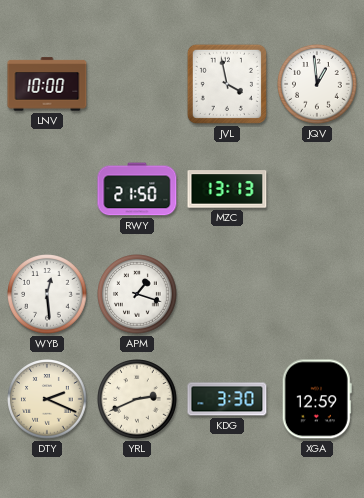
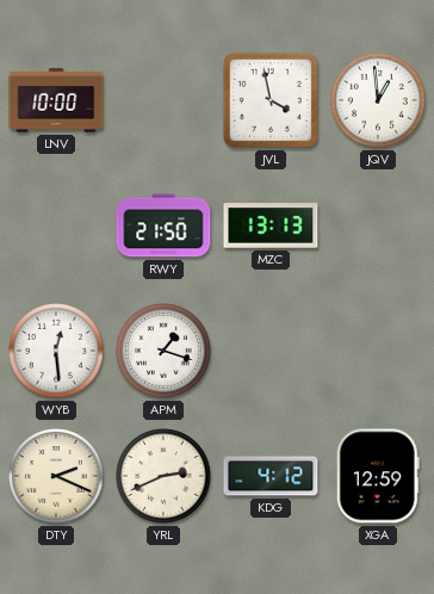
KDG: 3:30 -> 4:12
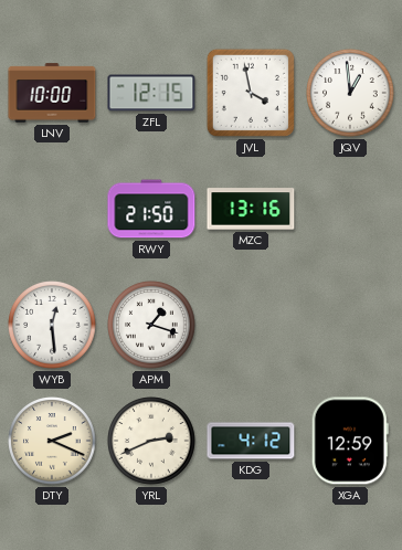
ZFL: none -> 12:15
MZC: 13:13 -> 13:16
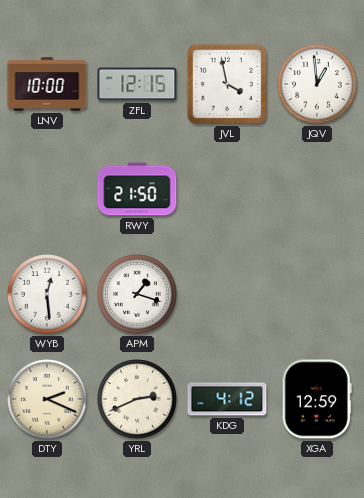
MZC: 13:16 -> none
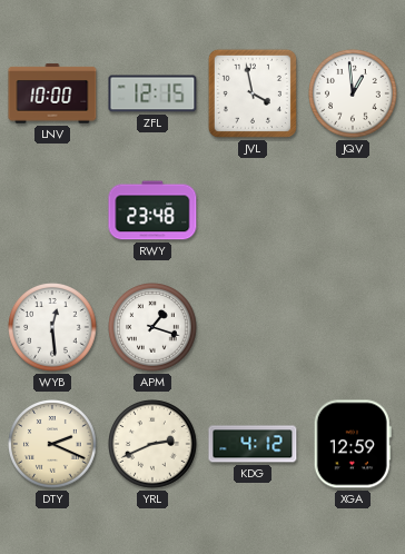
RWY: 21:50 -> 23:48
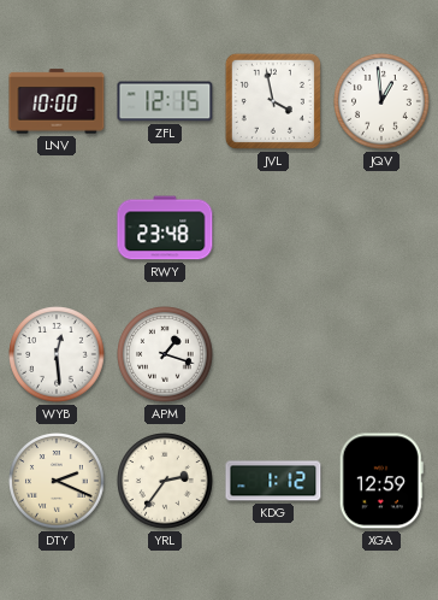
YRL: 2:41 -> 2:36
KDG: 4:12 -> 1:12
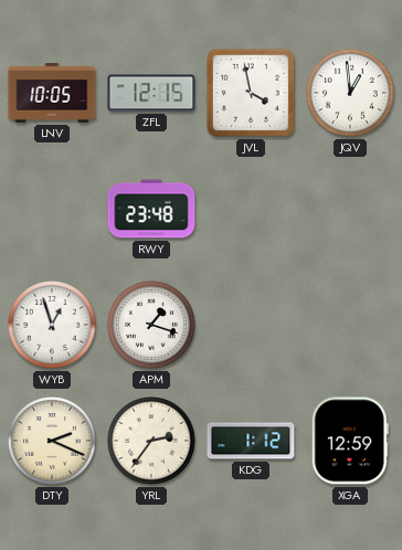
LNV: 10:00 -> 10:05
WYB: 12:29 -> 12:57
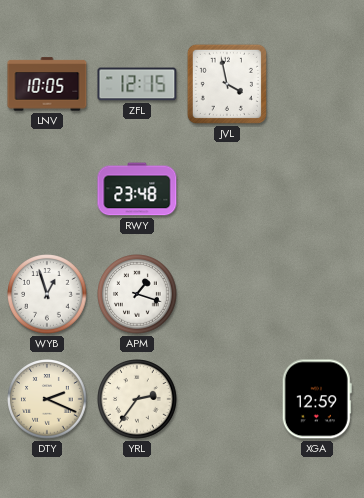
JQV: 12:59 -> none
KDG: 1:12 -> none
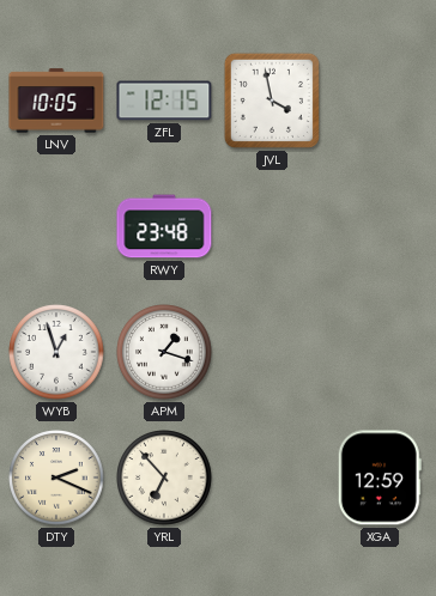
YRL: 2:36 -> 6:53
